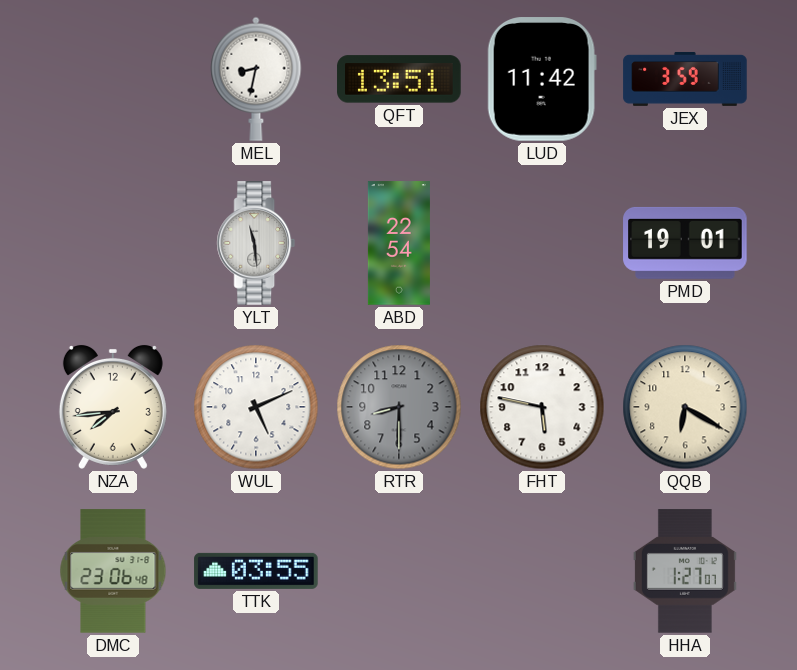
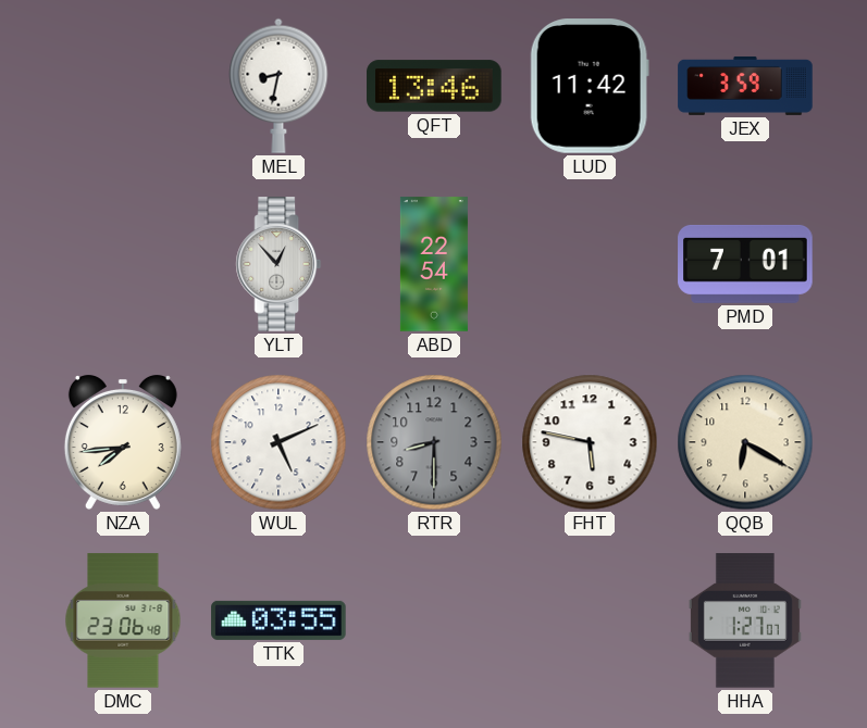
QFT: 13:51 -> 13:46
YLT: 11:29 -> 12:53
PMD: 19:01 -> 7:01
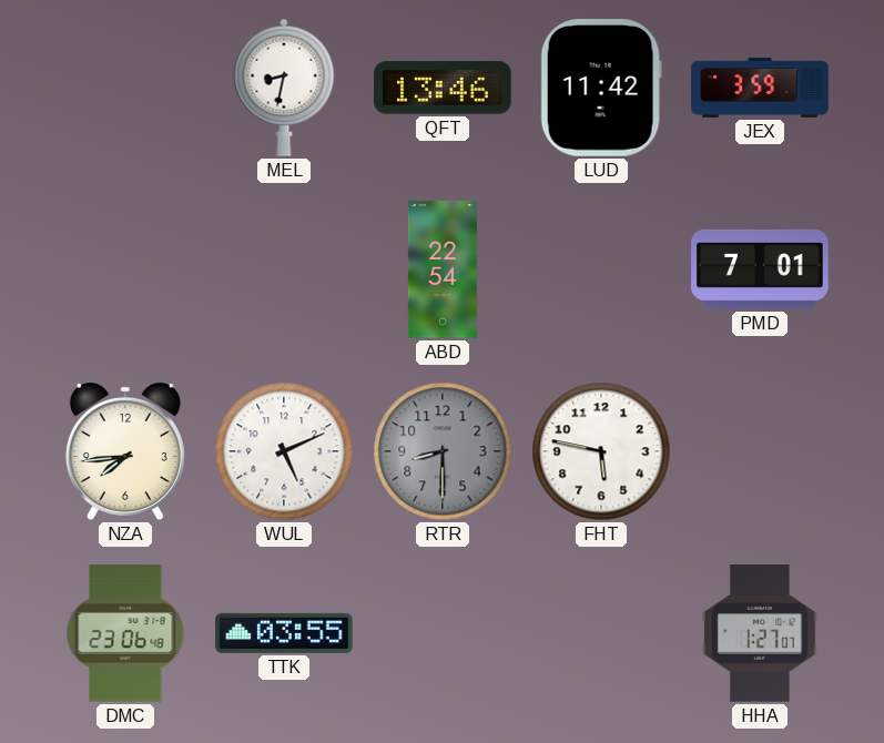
YLT: 12:53 -> none
QQB: 6:20 -> none
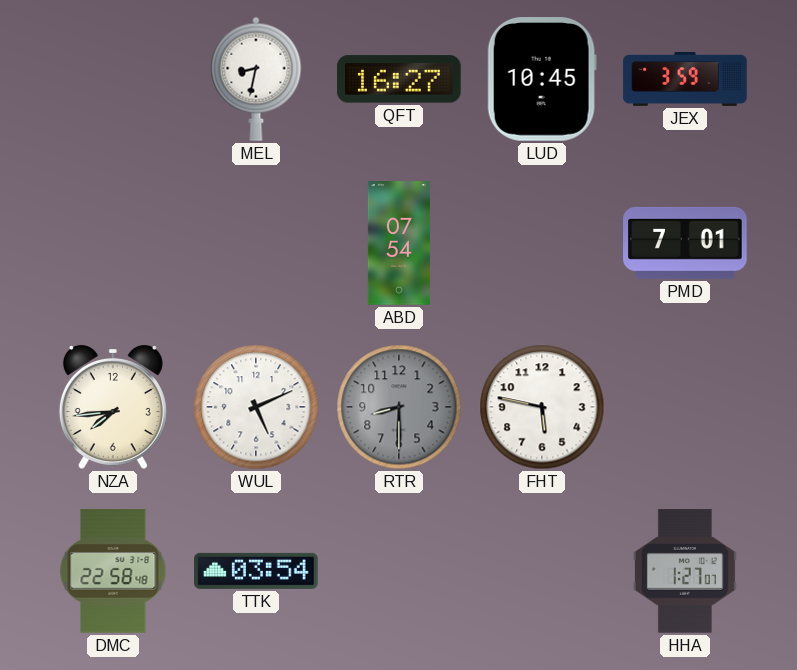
QFT: 13:46 -> 16:27
LUD: 11:42 -> 10:45
ABD: 22:54 -> 07:54
DMC: 23:06 -> 22:58
TTK: 03:55 -> 03:54
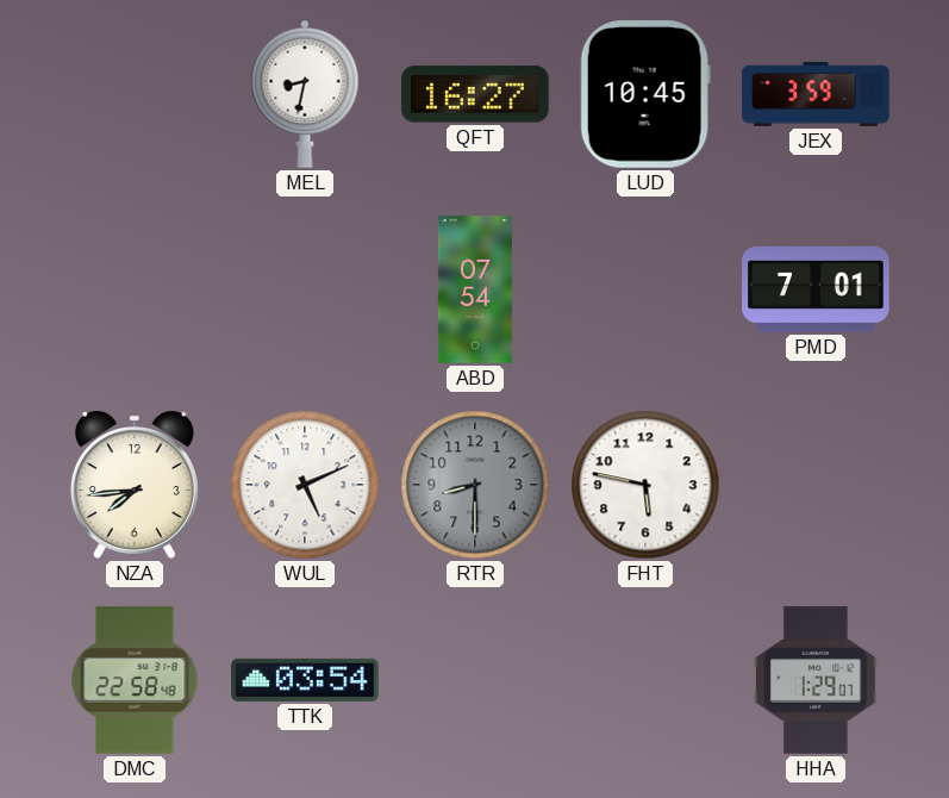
HHA: 1:27 -> 1:29
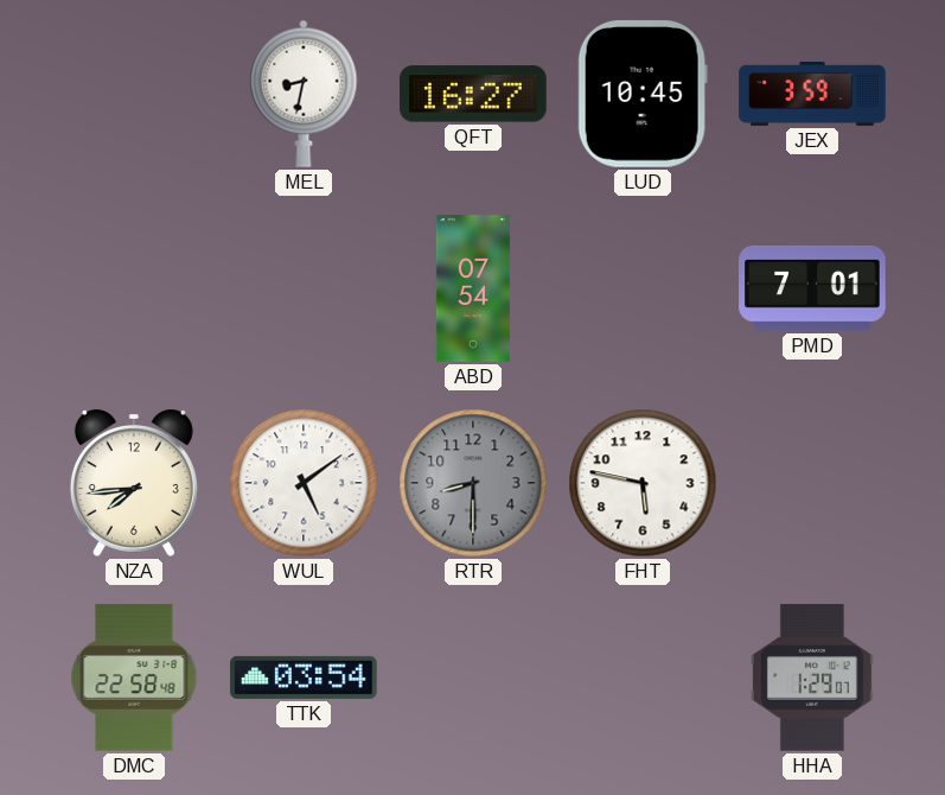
WUL: 5:11 -> 5:09
